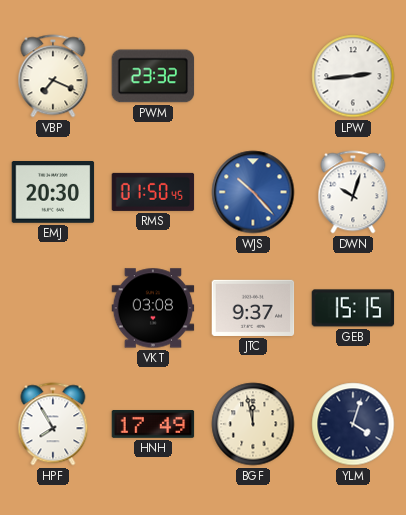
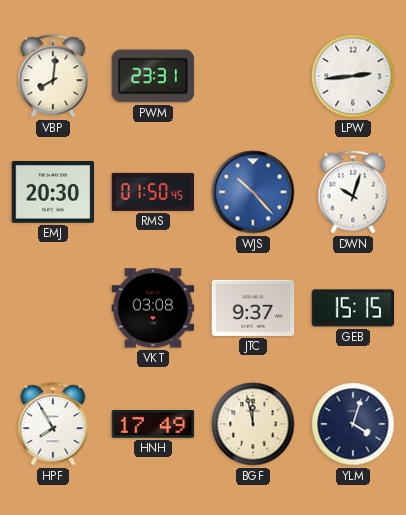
VBP: 7:19 -> 8:01
PWM: 23:32 -> 23:31
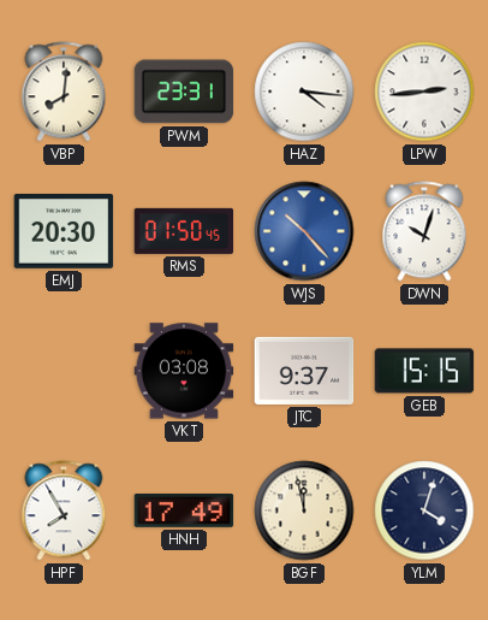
HAZ: none -> 4:16
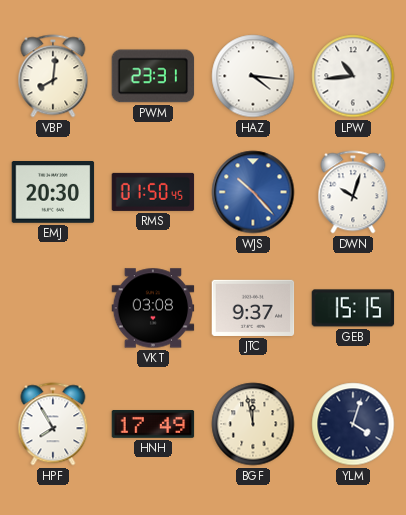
LPW: 2:44 -> 10:44
